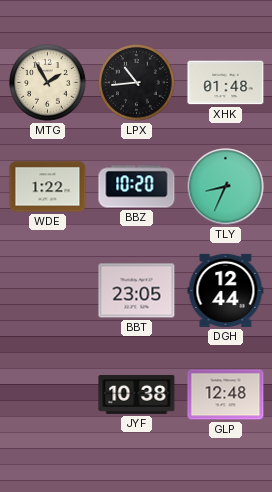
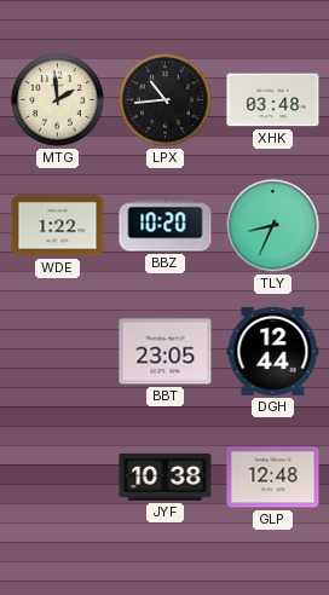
MTG: 1:55 -> 1:59
XHK: 01:48 -> 03:48
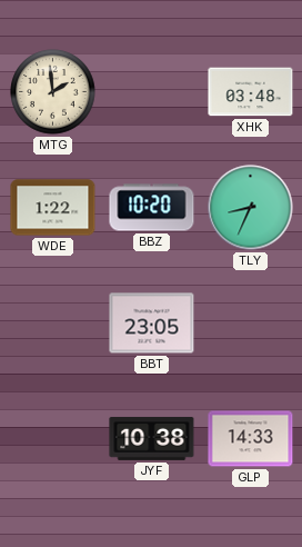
LPX: 10:44 -> none
DGH: 12:44 -> none
GLP: 12:48 -> 14:33
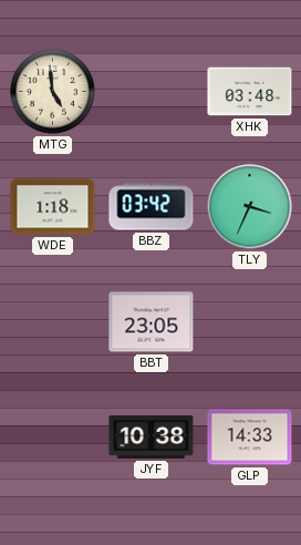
MTG: 1:59 -> 4:59
WDE: 1:22 -> 1:18
BBZ: 10:20 -> 03:42
TLY: 8:34 -> 3:34
